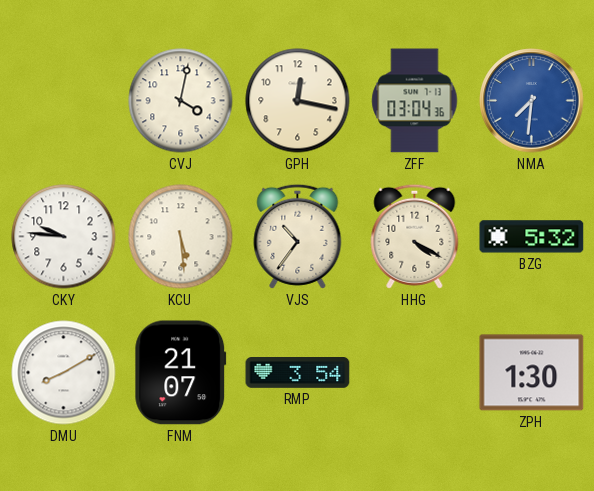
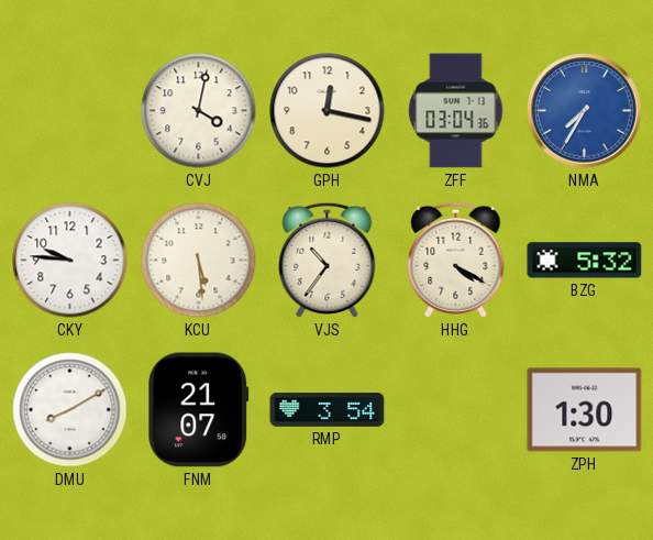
NMA: 7:31 -> 7:35
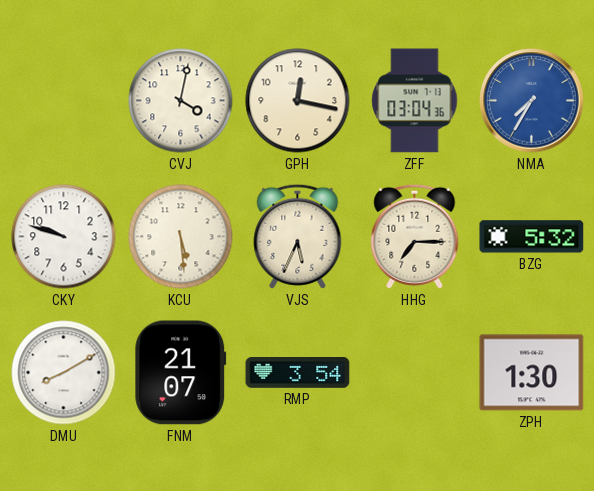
CKY: 9:46 -> 9:48
VJS: 10:36 -> 5:34
HHG: 4:20 -> 7:15
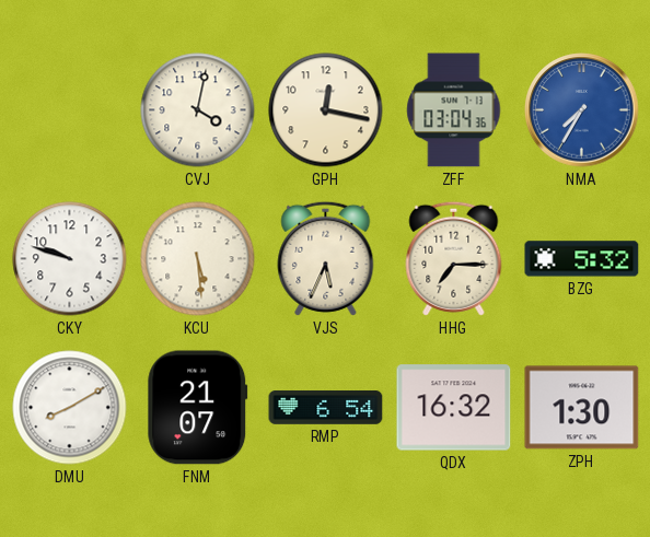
RMP: 3:54 -> 6:54
QDX: none -> 16:32
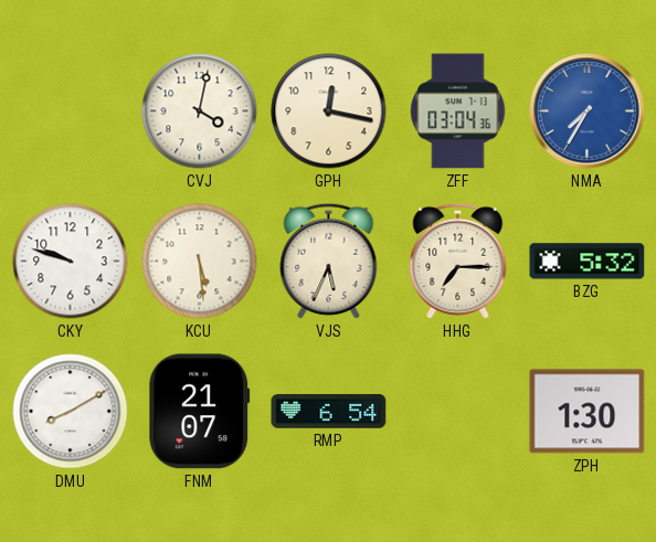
QDX: 16:32 -> none
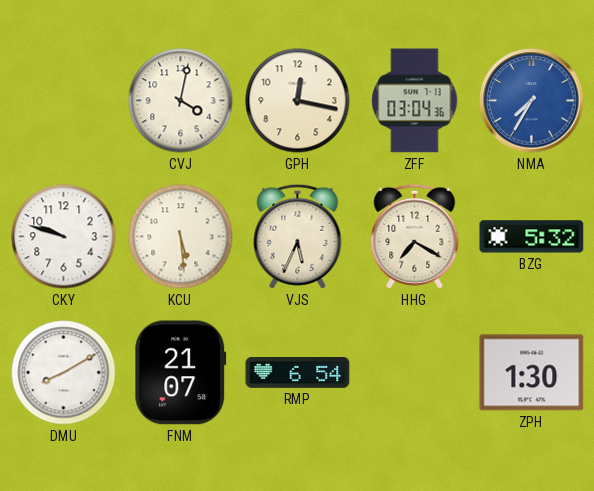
HHG: 7:15 -> 7:20
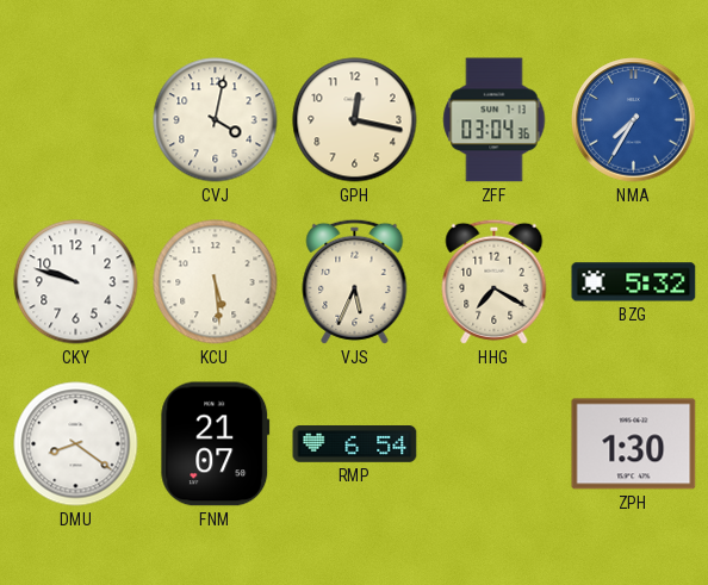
DMU: 8:10 -> 8:21
